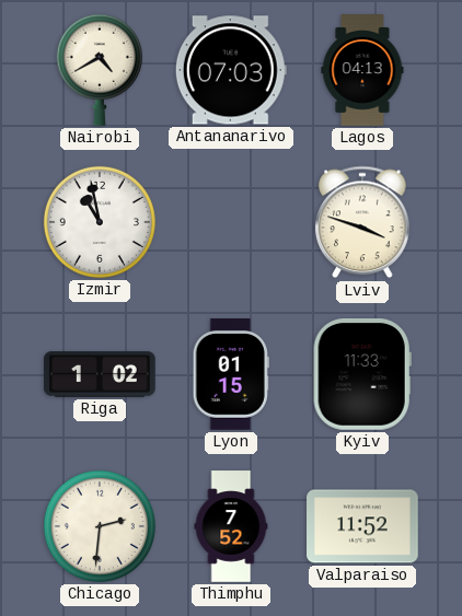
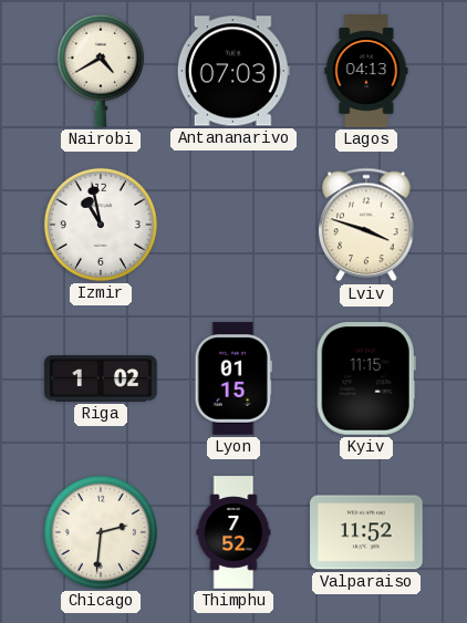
Kyiv: 11:33 -> 11:15
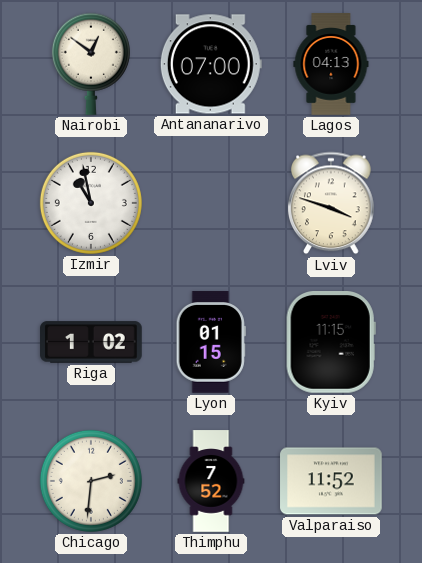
Nairobi: 4:40 -> 12:51
Antananarivo: 07:03 -> 07:00
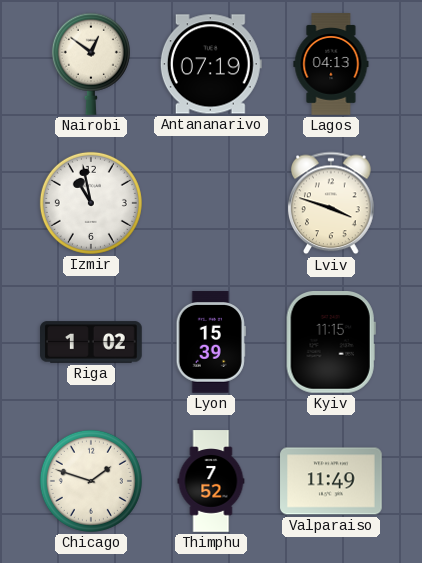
Antananarivo: 07:00 -> 07:19
Lyon: 01:15 -> 15:39
Chicago: 2:31 -> 1:48
Valparaiso: 11:52 -> 11:49
